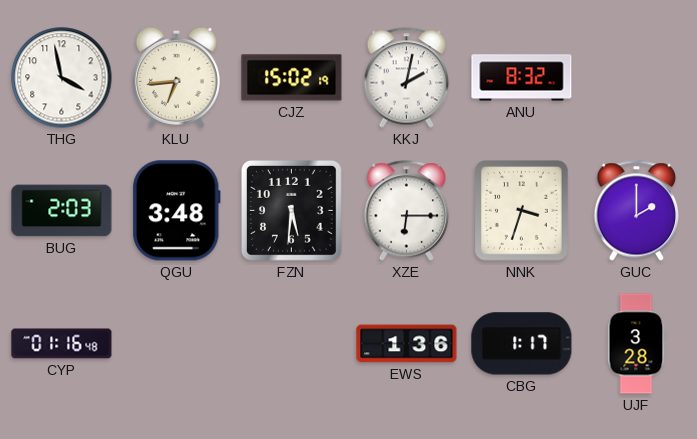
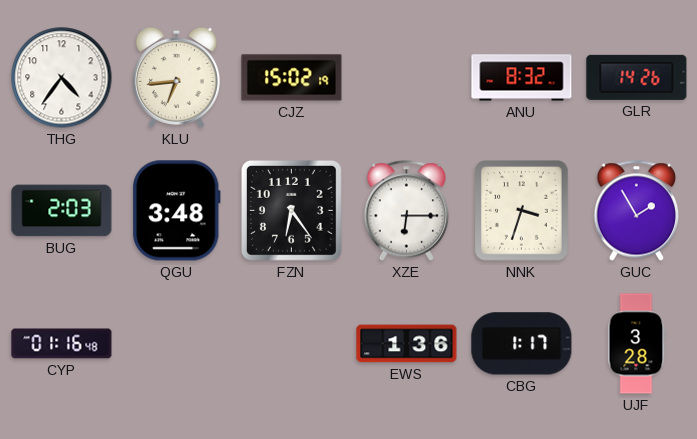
THG: 3:58 -> 4:36
KKJ: 2:02 -> none
GLR: none -> 14:26
FZN: 5:31 -> 6:24
GUC: 2:00 -> 1:55
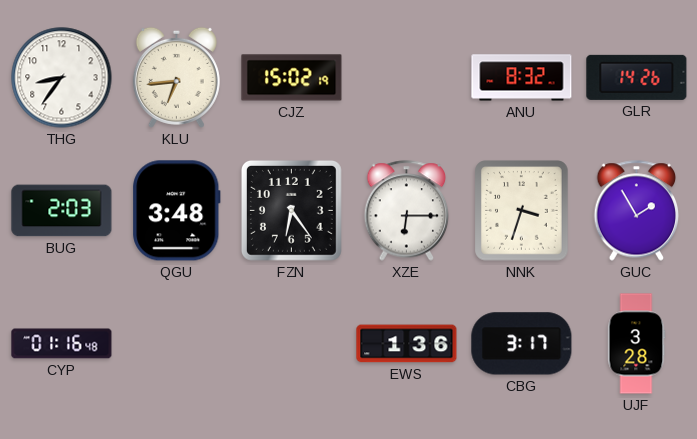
THG: 4:36 -> 8:36
CBG: 1:17 -> 3:17
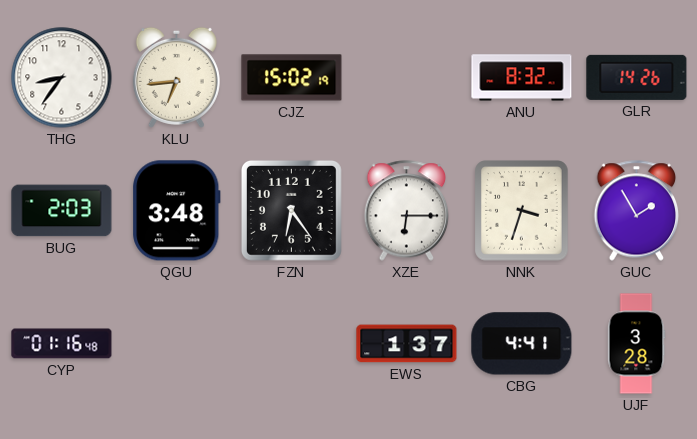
EWS: 1:36 -> 1:37
CBG: 3:17 -> 4:41
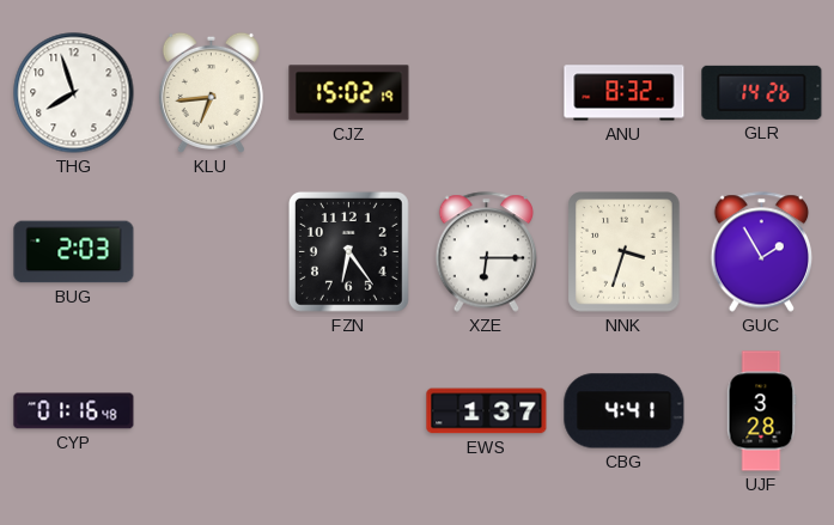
THG: 8:36 -> 7:57
QGU: 3:48 -> none
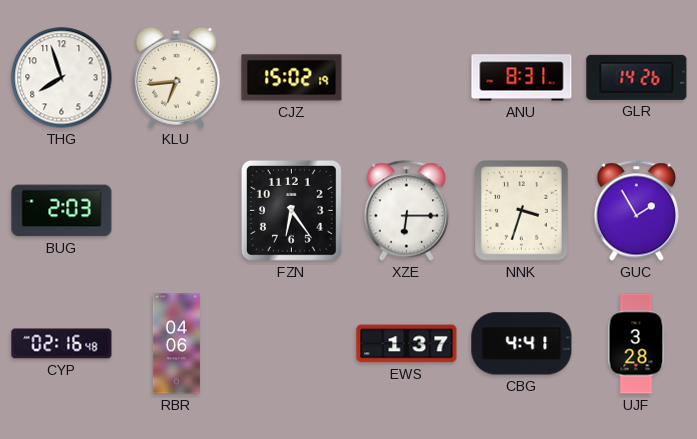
ANU: 8:32 -> 8:31
CYP: 01:16 -> 02:16
RBR: none -> 04:06
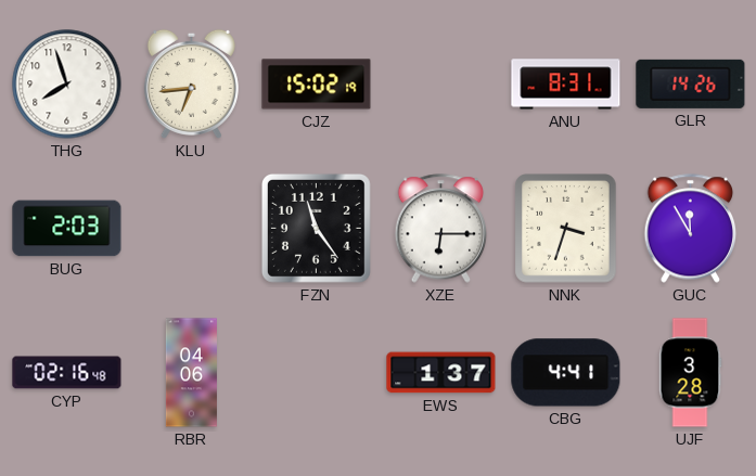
FZN: 6:24 -> 11:24
GUC: 1:55 -> 11:55
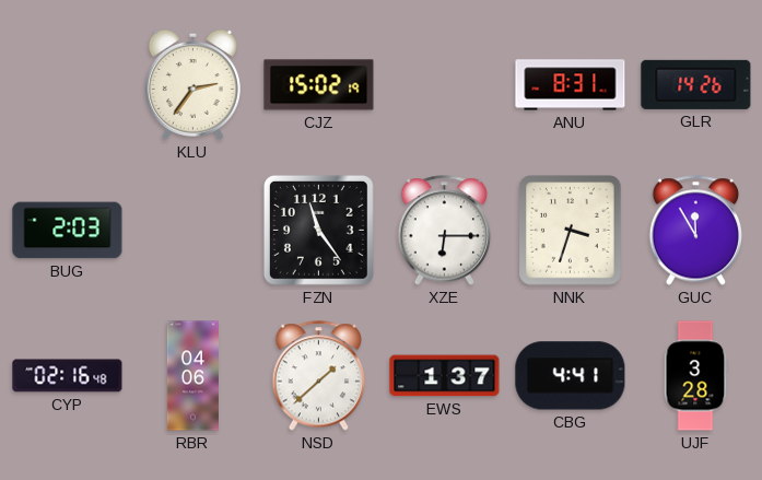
THG: 7:57 -> none
KLU: 6:44 -> 2:36
NSD: none -> 1:38
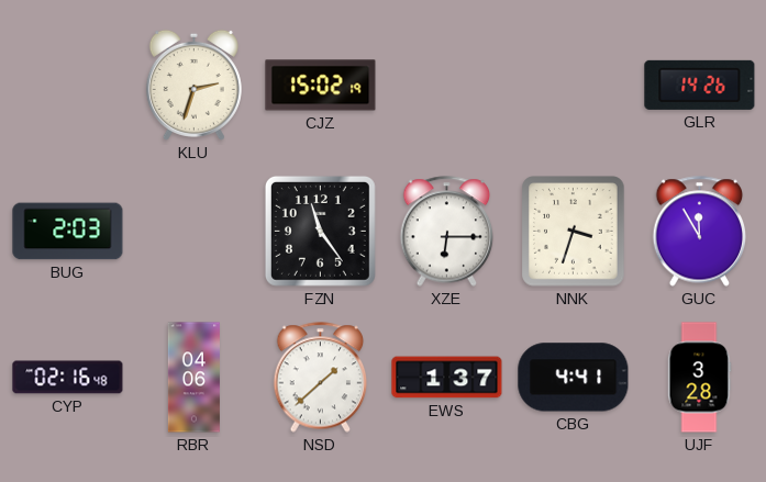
KLU: 2:36 -> 2:33
ANU: 8:31 -> none
